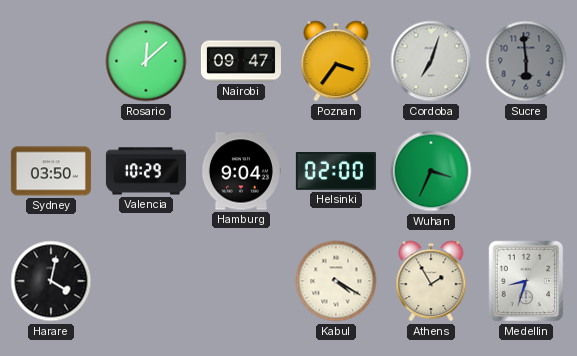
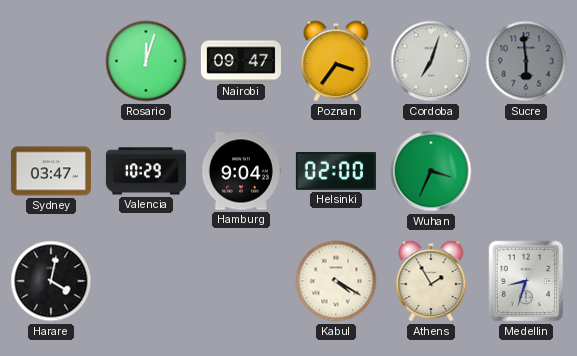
Rosario: 12:08 -> 12:03
Sydney: 03:50 -> 03:47
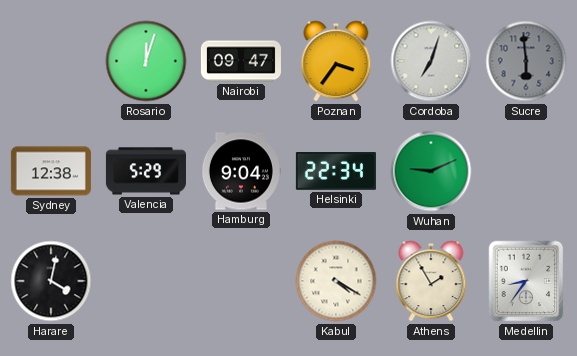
Sydney: 03:47 -> 12:38
Valencia: 10:29 -> 5:29
Helsinki: 02:00 -> 22:34
Wuhan: 3:34 -> 9:11
Medellin: 8:33 -> 8:36
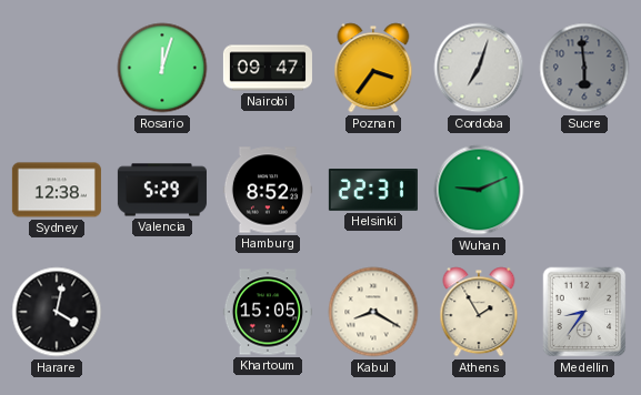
Hamburg: 9:04 -> 8:52
Helsinki: 22:34 -> 22:31
Khartoum: none -> 15:05
Kabul: 4:20 -> 8:20
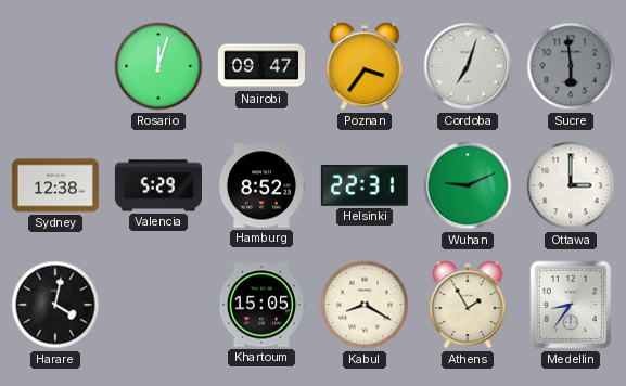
Ottawa: none -> 3:00
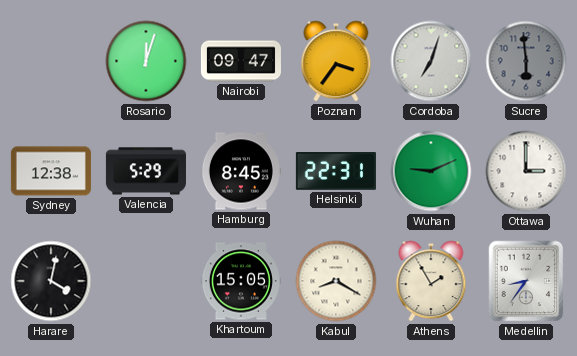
Hamburg: 8:52 -> 8:45
